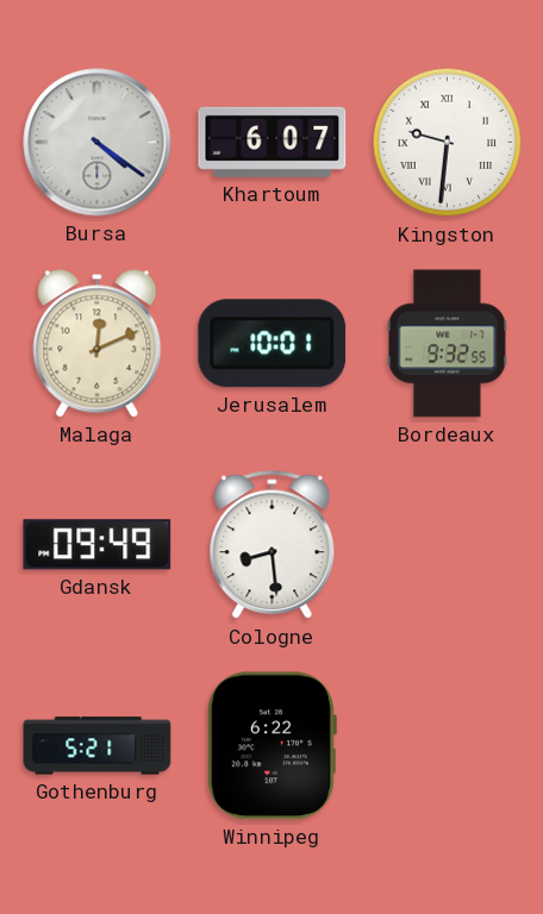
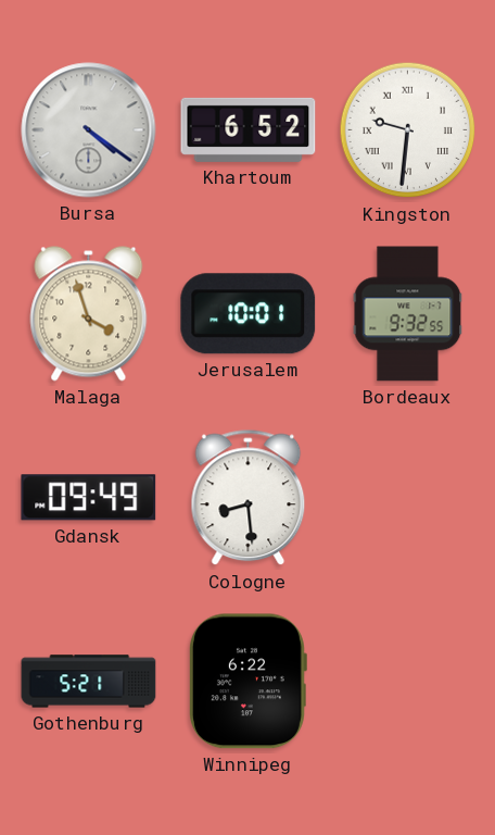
Khartoum: 6:07 -> 6:52
Malaga: 12:11 -> 3:57
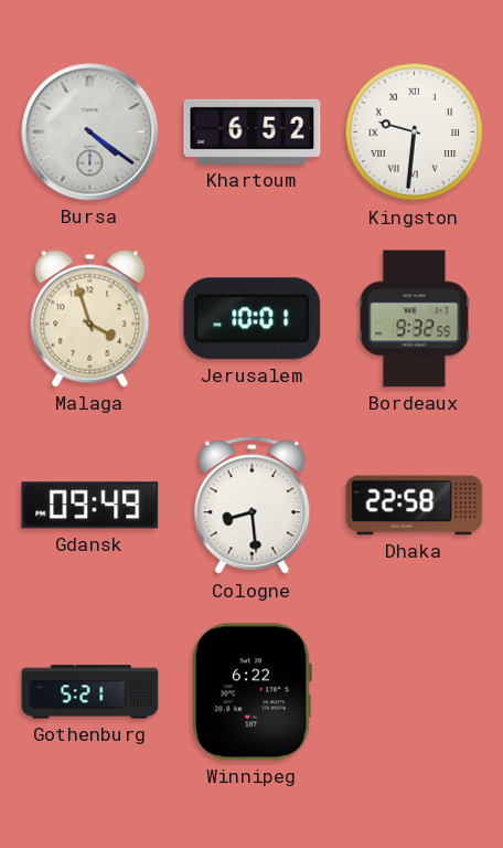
Dhaka: none -> 22:58
